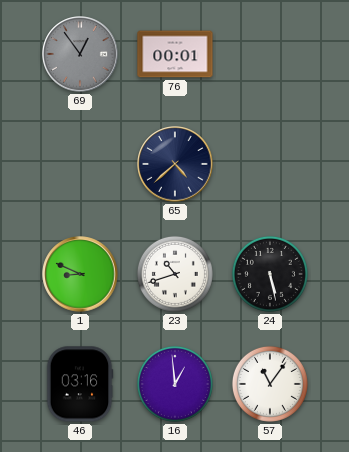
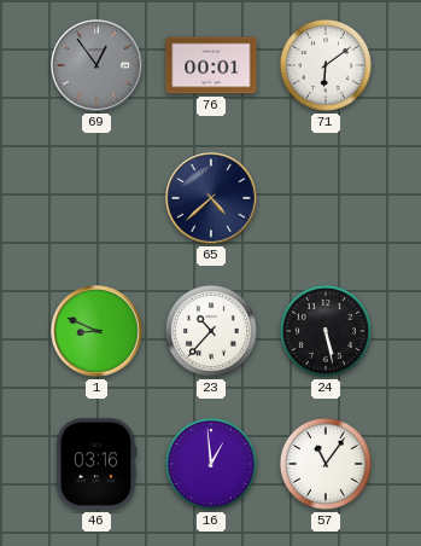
71: none -> 6:09
23: 10:42 -> 10:37
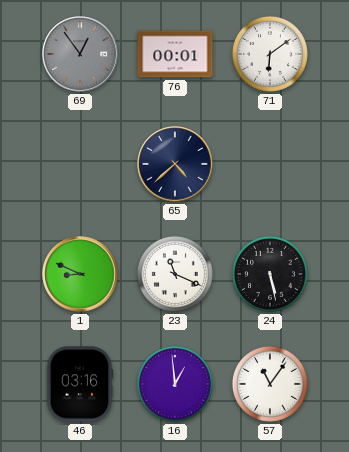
23: 10:37 -> 11:19
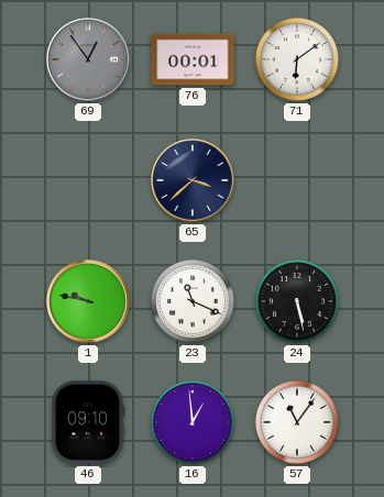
65: 4:38 -> 3:38
1: 8:49 -> 9:47
46: 03:16 -> 09:10
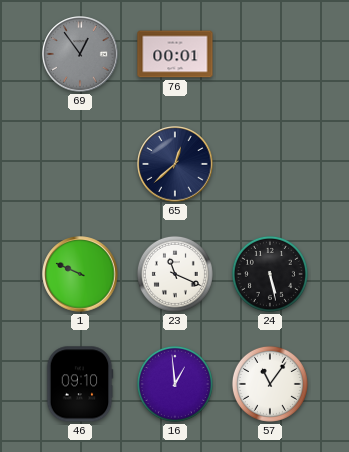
71: 6:09 -> none
65: 3:38 -> 12:38
1: 9:47 -> 9:49
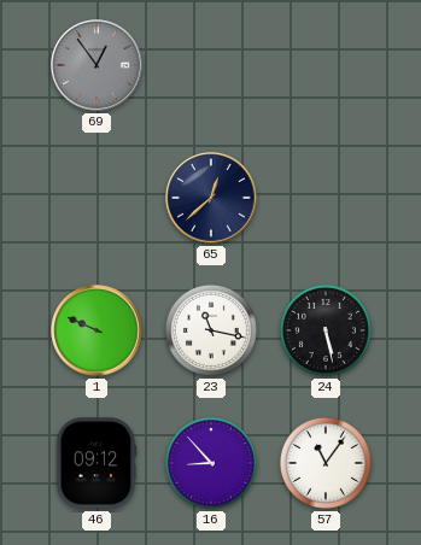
76: 00:01 -> none
23: 11:19 -> 11:17
46: 09:10 -> 09:12
16: 12:59 -> 8:53
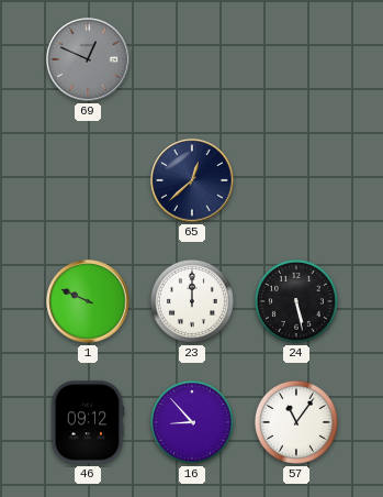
69: 12:54 -> 12:49
23: 11:17 -> 12:00
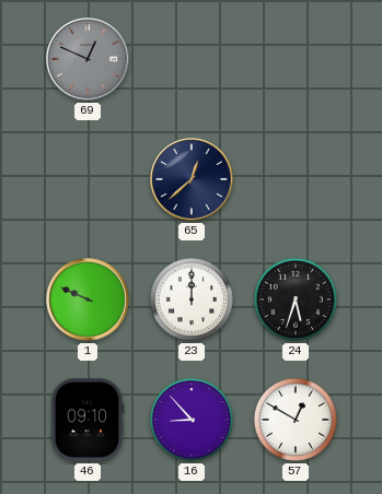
24: 5:28 -> 5:33
46: 09:12 -> 09:10
57: 11:06 -> 12:50
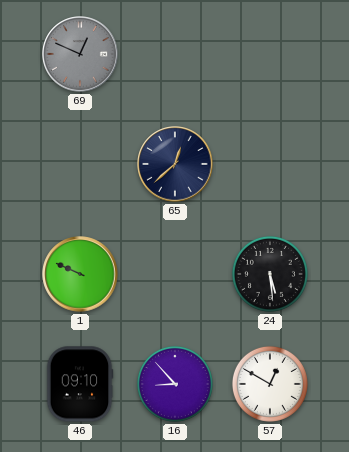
23: 12:00 -> none
24: 5:33 -> 5:29
